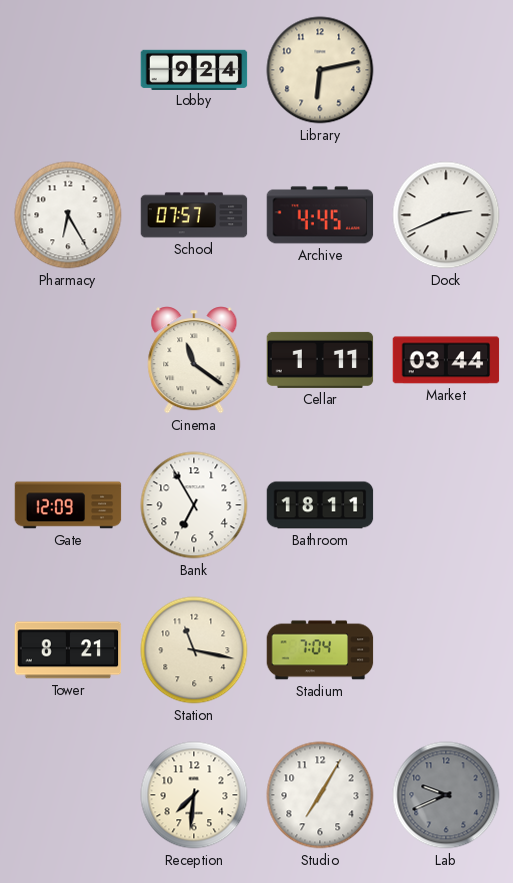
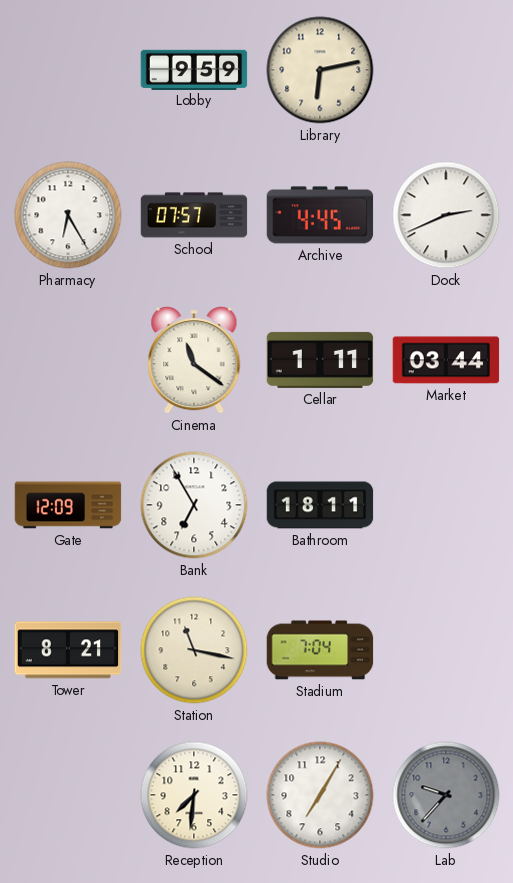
Lobby: 9:24 -> 9:59
Lab: 9:41 -> 9:37
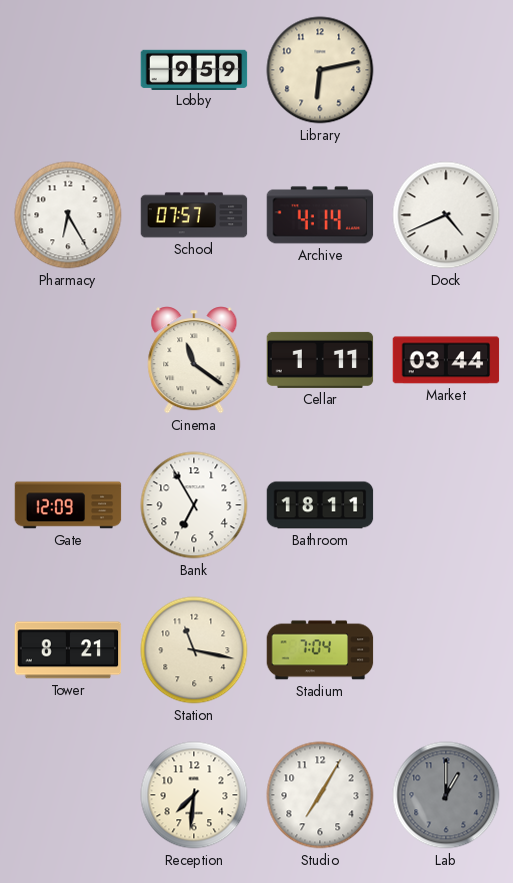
Archive: 4:45 -> 4:14
Dock: 2:41 -> 4:41
Lab: 9:37 -> 1:00
